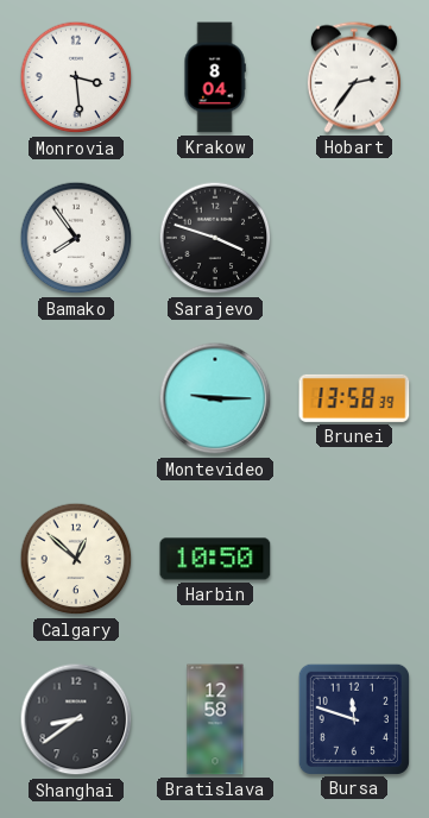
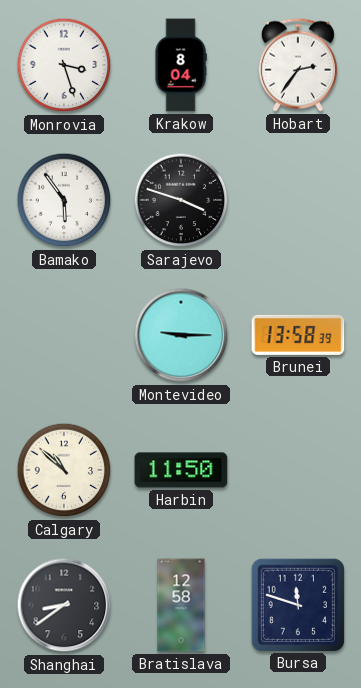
Monrovia: 3:29 -> 3:27
Bamako: 7:54 -> 5:54
Calgary: 12:52 -> 10:52
Harbin: 10:50 -> 11:50
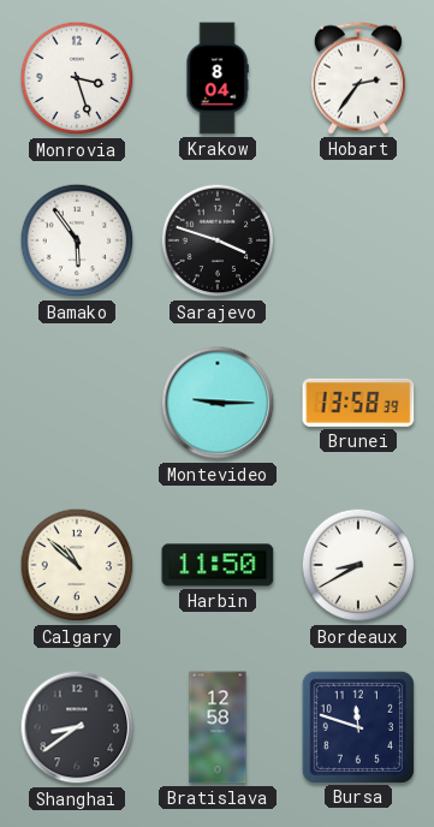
Bordeaux: none -> 8:40
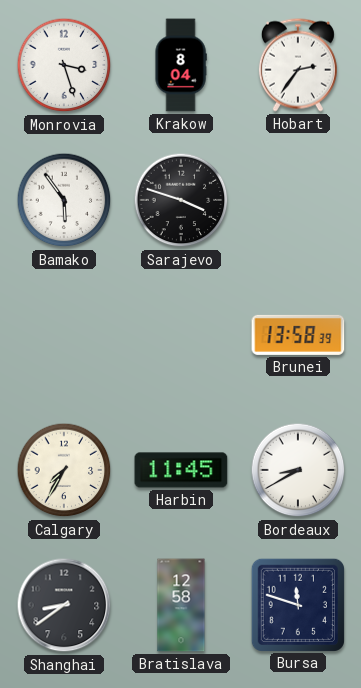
Montevideo: 9:15 -> none
Calgary: 10:52 -> 7:35
Harbin: 11:50 -> 11:45
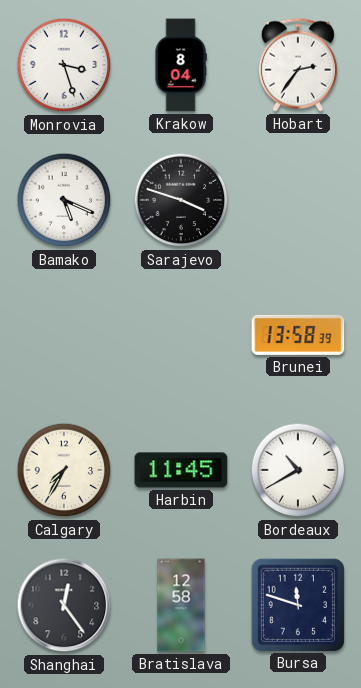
Bamako: 5:54 -> 5:19
Bordeaux: 8:40 -> 10:40
Shanghai: 8:39 -> 12:24
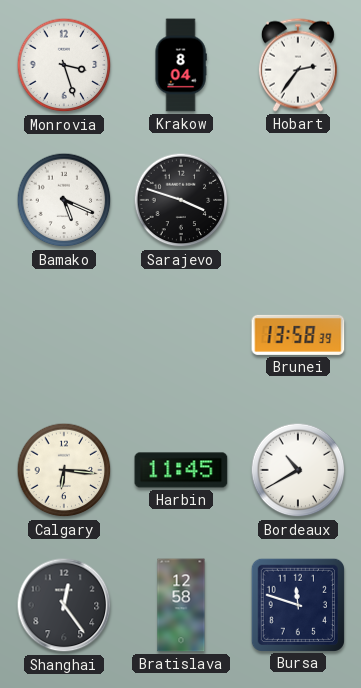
Calgary: 7:35 -> 6:16
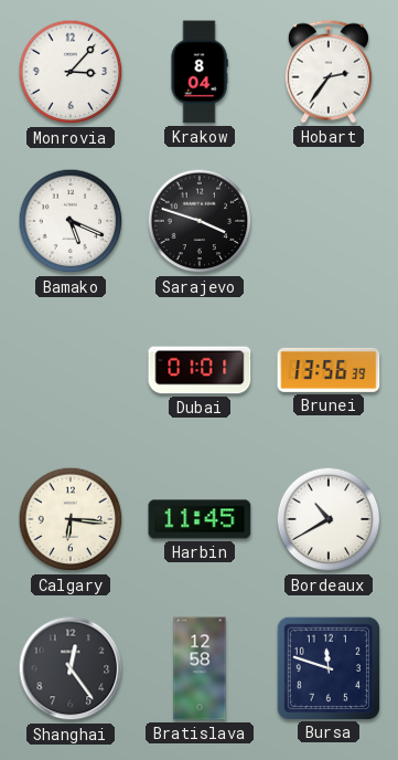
Monrovia: 3:27 -> 3:07
Dubai: none -> 01:01
Brunei: 13:58 -> 13:56
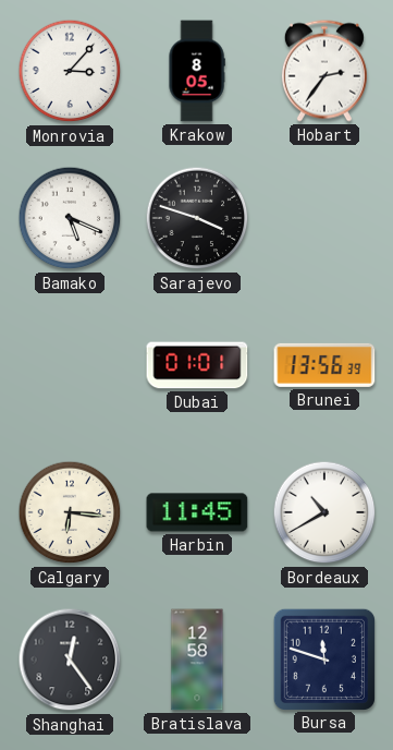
Krakow: 8:04 -> 8:05
